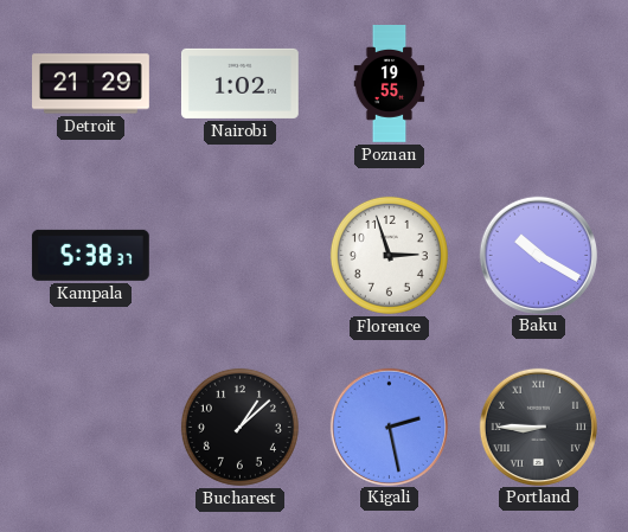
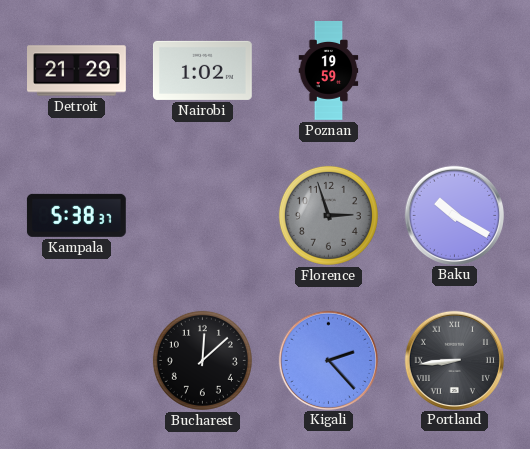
Poznan: 19:55 -> 19:59
Florence dial: white -> grey
Bucharest: 1:08 -> 12:08
Kigali: 2:28 -> 2:23
Portland: 8:45 -> 8:44
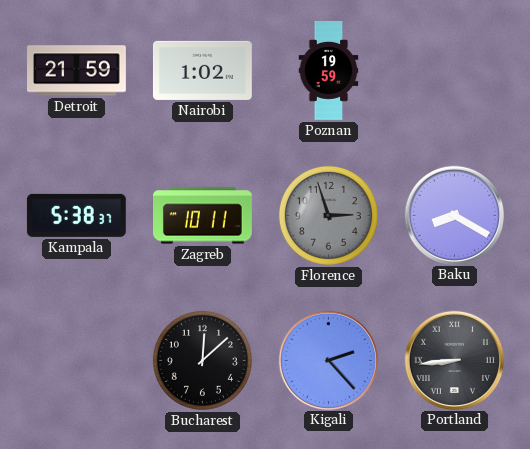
Detroit: 21:29 -> 21:59
Zagreb: none -> 10:11
Baku: 10:20 -> 8:20
